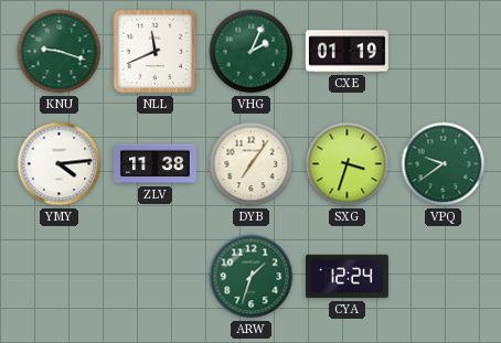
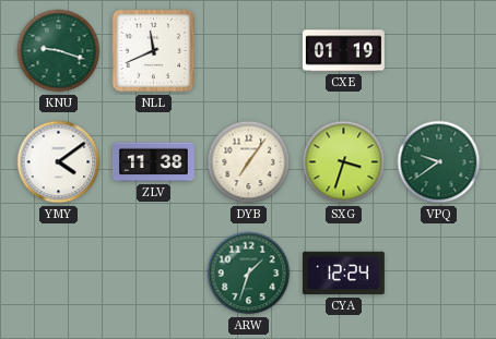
VHG: 2:04 -> none
YMY: 4:14 -> 4:09
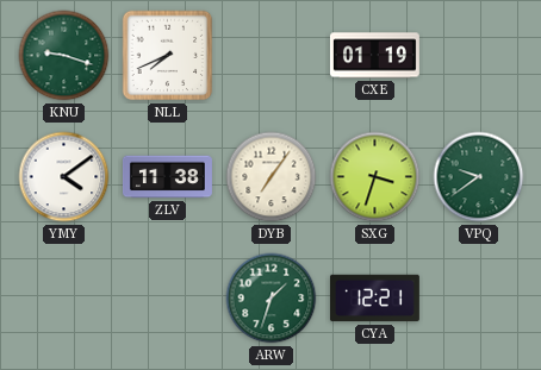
NLL: 11:41 -> 7:41
CYA: 12:24 -> 12:21
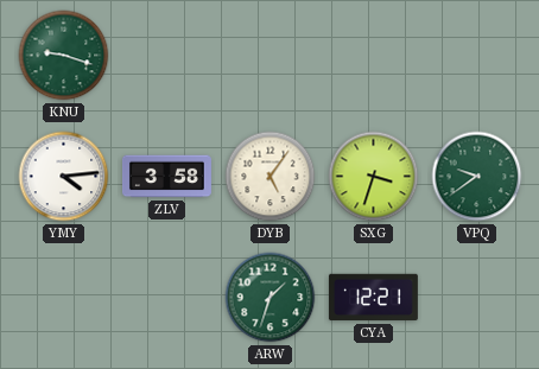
NLL: 7:41 -> none
CXE: 01:19 -> none
YMY: 4:09 -> 4:14
ZLV: 11:38 -> 3:58
DYB: 7:06 -> 5:06
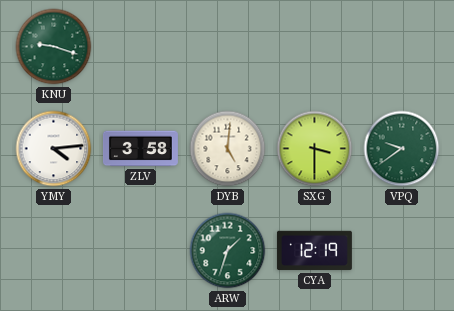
DYB: 5:06 -> 5:01
SXG: 3:33 -> 3:30
CYA: 12:21 -> 12:19
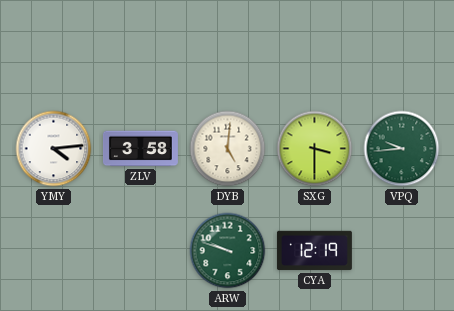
KNU: 9:18 -> none
VPQ: 9:39 -> 9:44
ARW: 1:33 -> 9:48
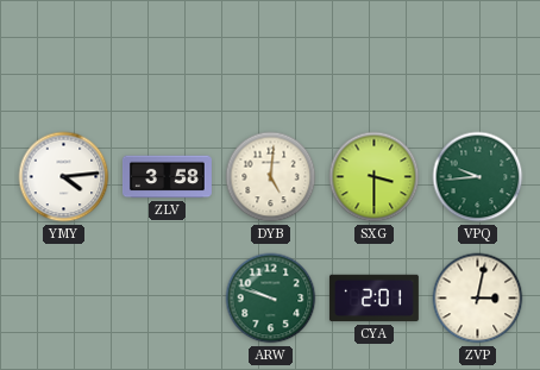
CYA: 12:19 -> 2:01
ZVP: none -> 3:02
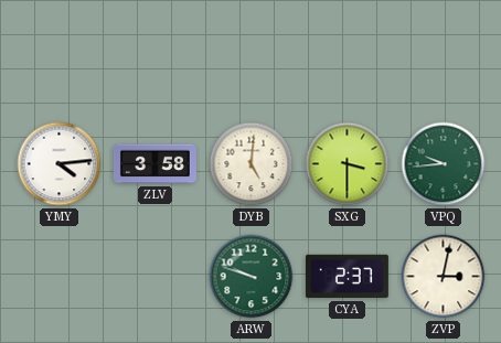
CYA: 2:01 -> 2:37
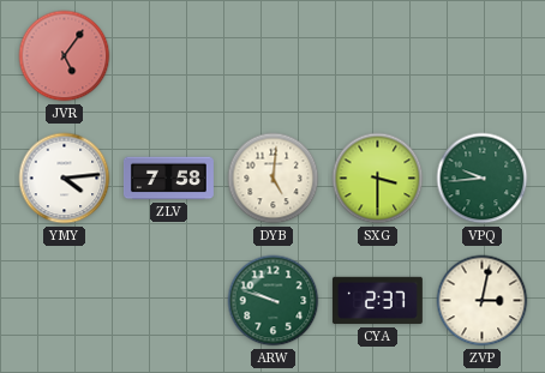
JVR: none -> 5:06
ZLV: 3:58 -> 7:58
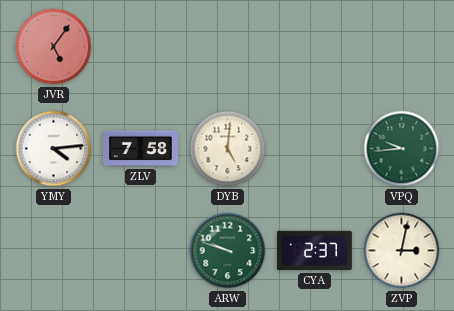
SXG: 3:30 -> none
